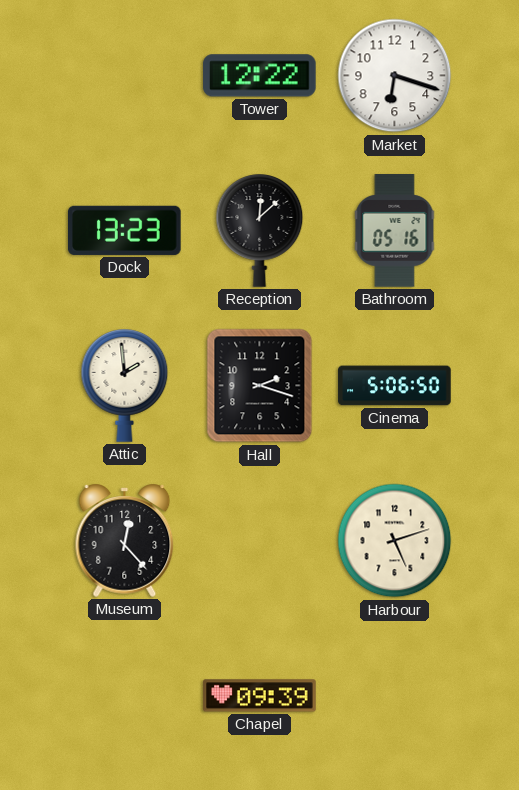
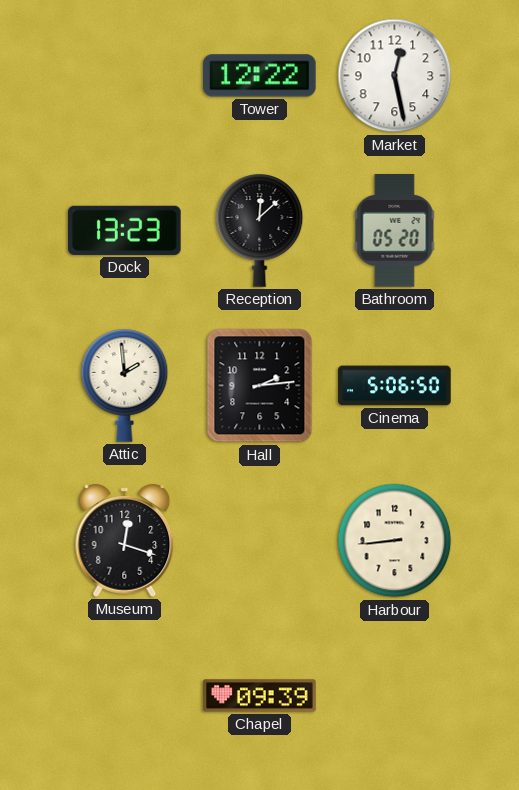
Market: 6:18 -> 12:28
Bathroom: 05:16 -> 05:20
Hall: 2:18 -> 2:14
Museum: 12:23 -> 12:18
Harbour: 5:12 -> 8:44
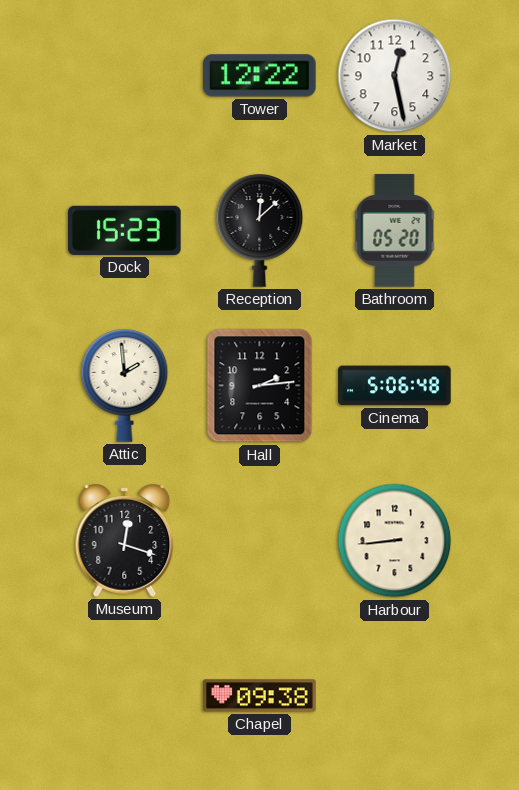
Dock: 13:23 -> 15:23
Cinema: 5:06:50 -> 5:06:48
Chapel: 09:39 -> 09:38
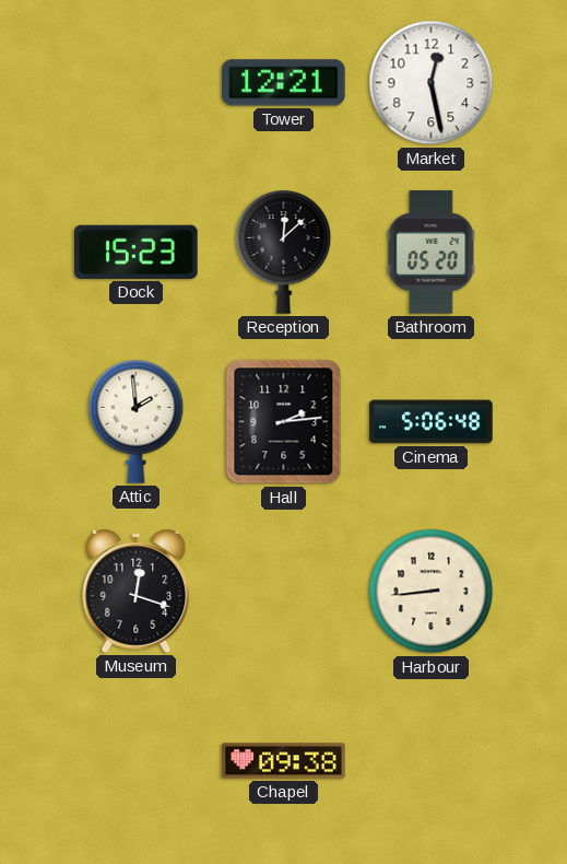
Tower: 12:22 -> 12:21
